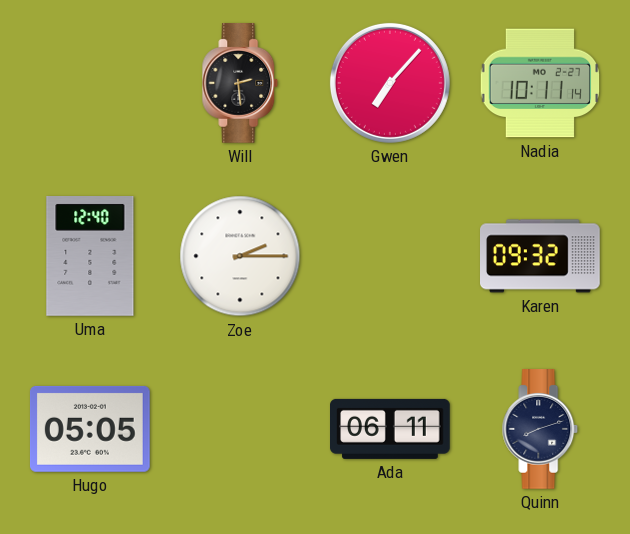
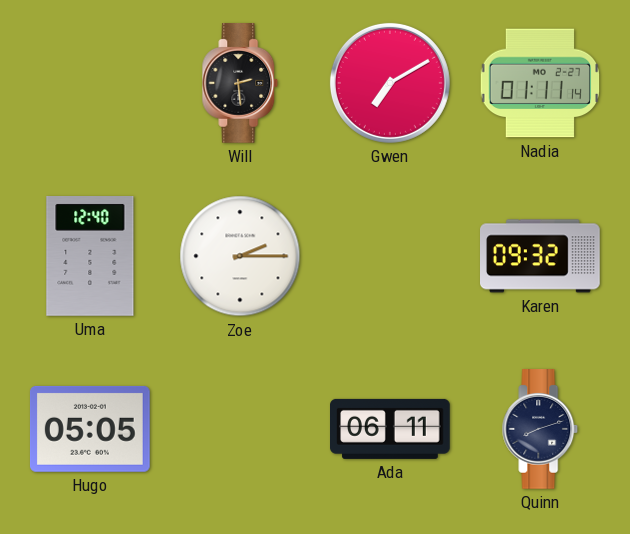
Gwen: 7:07 -> 7:10
Nadia: 10:11 -> 01:11
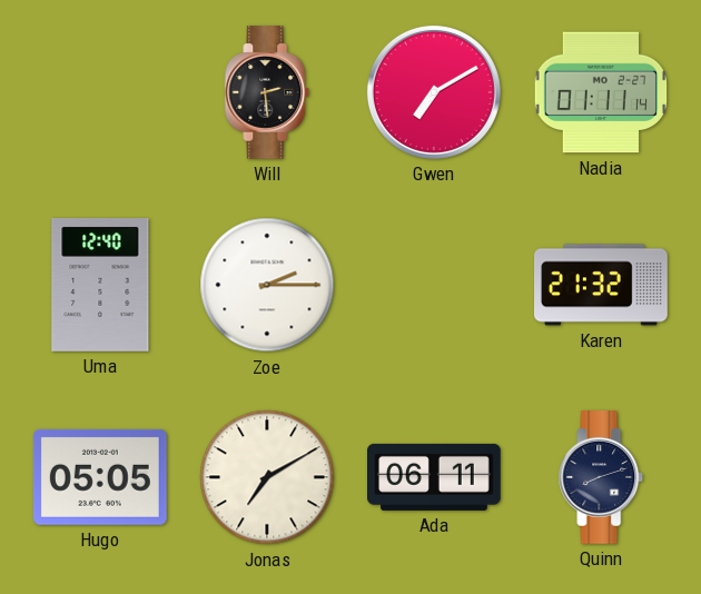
Karen: 09:32 -> 21:32
Jonas: none -> 7:10
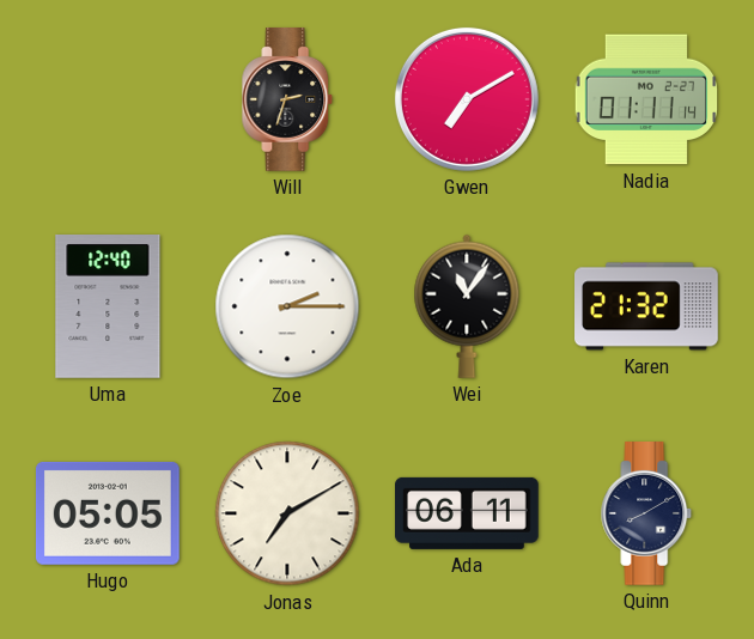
Will: 2:29 -> 2:33
Wei: none -> 11:06
Quinn: 8:12 -> 8:10
